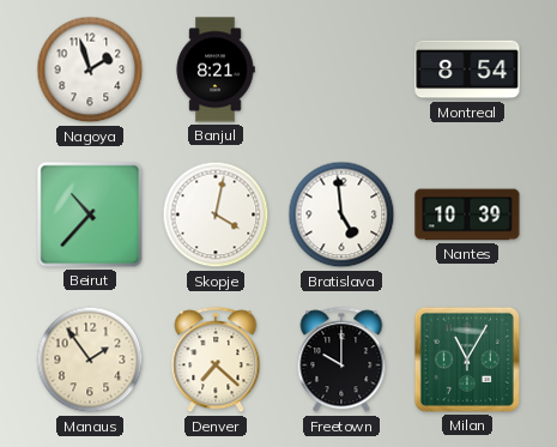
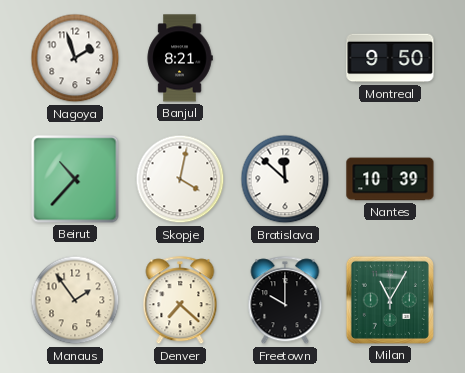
Montreal: 8:54 -> 9:50
Bratislava: 4:59 -> 11:52
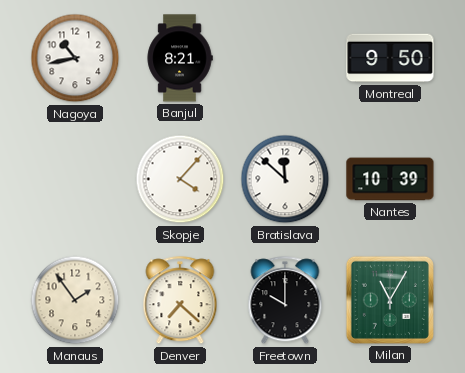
Nagoya: 1:57 -> 10:43
Beirut: 10:37 -> none
Skopje: 4:02 -> 4:07
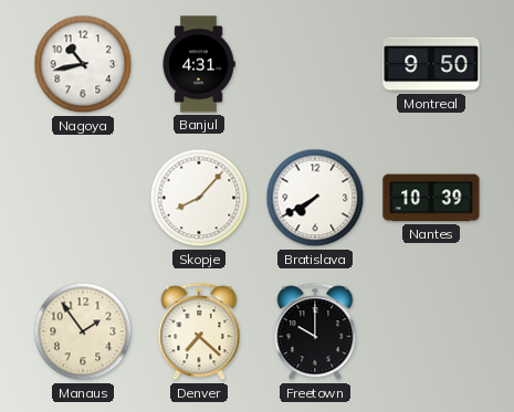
Banjul: 8:21 -> 4:31
Skopje: 4:07 -> 8:07
Bratislava: 11:52 -> 7:40
Milan: 11:05 -> none
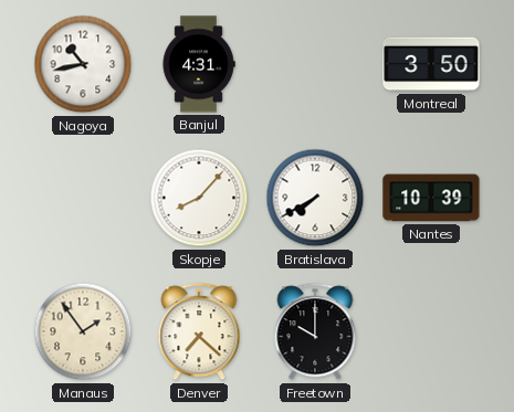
Montreal: 9:50 -> 3:50
